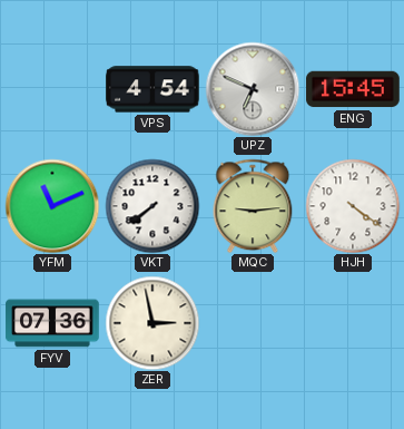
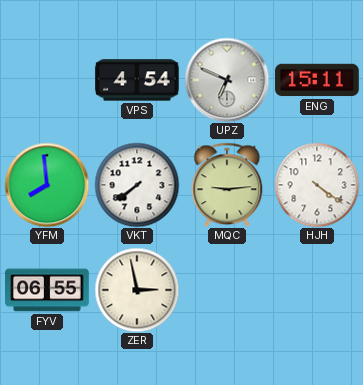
ENG: 15:45 -> 15:11
YFM: 11:11 -> 7:59
FYV: 07:36 -> 06:55
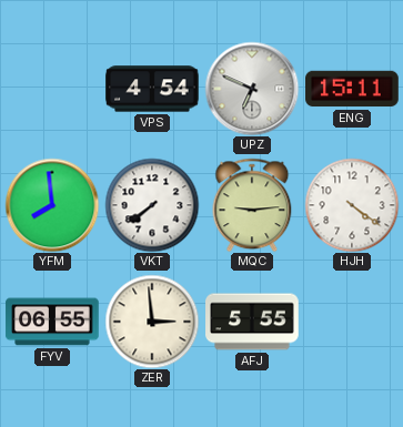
ZER: 2:58 -> 2:59
AFJ: none -> 5:55
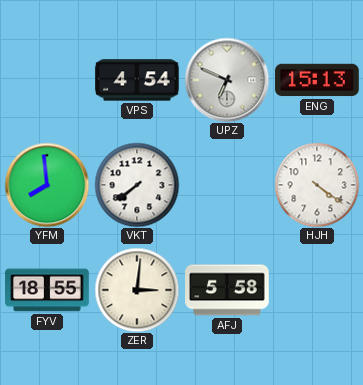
ENG: 15:11 -> 15:13
MQC: 9:14 -> none
FYV: 06:55 -> 18:55
ZER: 2:59 -> 3:01
AFJ: 5:55 -> 5:58
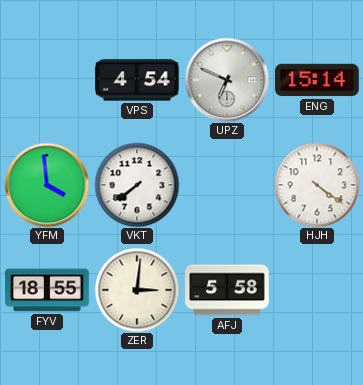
ENG: 15:13 -> 15:14
YFM: 7:59 -> 3:59
